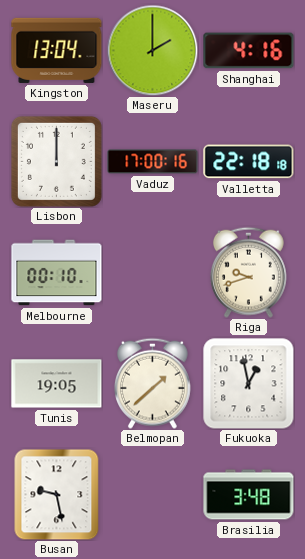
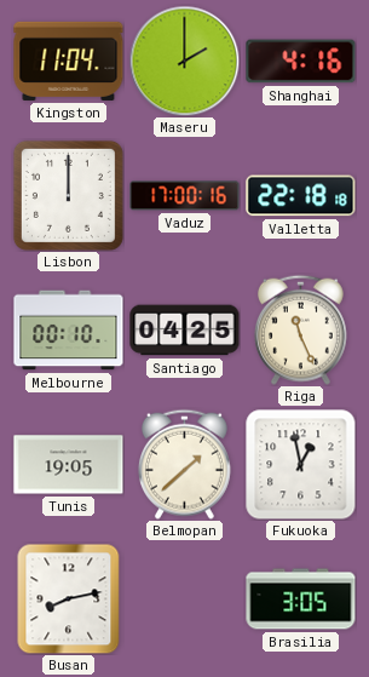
Kingston: 13:04 -> 11:04
Santiago: none -> 04:25
Riga: 9:42 -> 11:26
Busan: 9:28 -> 8:13
Brasilia: 3:48 -> 3:05
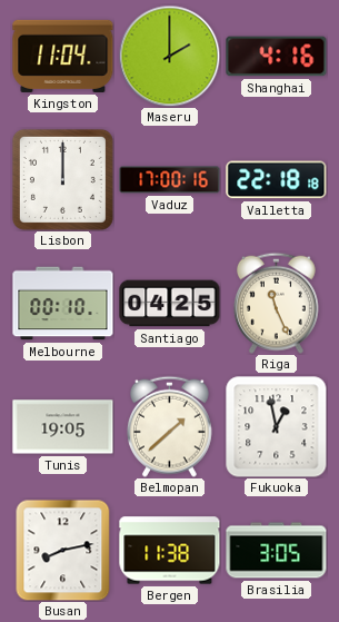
Bergen: none -> 11:38
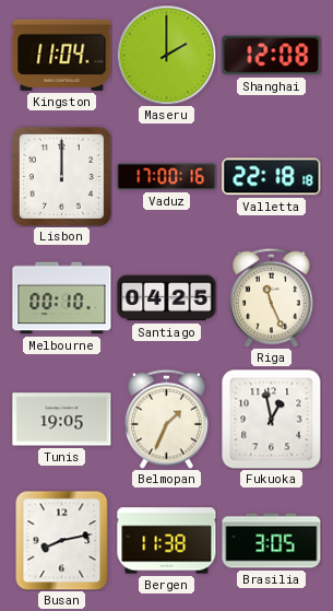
Shanghai: 4:16 -> 12:08
Belmopan: 1:38 -> 1:34
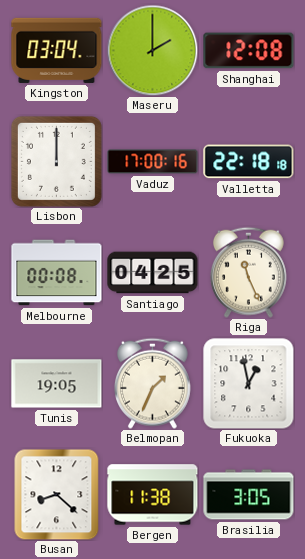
Kingston: 11:04 -> 03:04
Melbourne: 00:10 -> 00:08
Busan: 8:13 -> 8:22
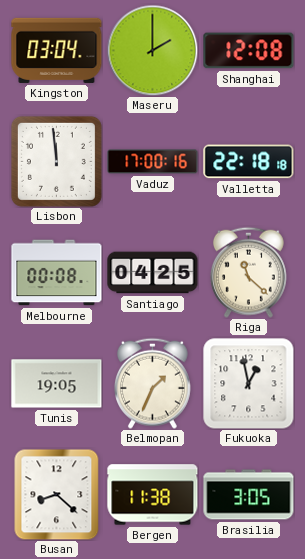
Lisbon: 12:00 -> 11:59
Riga: 11:26 -> 11:22
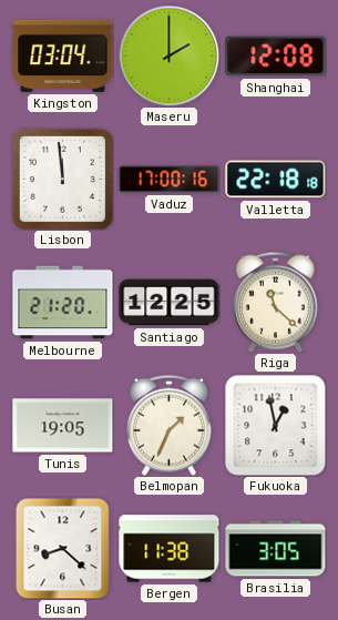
Melbourne: 00:08 -> 21:20
Santiago: 04:25 -> 12:25
